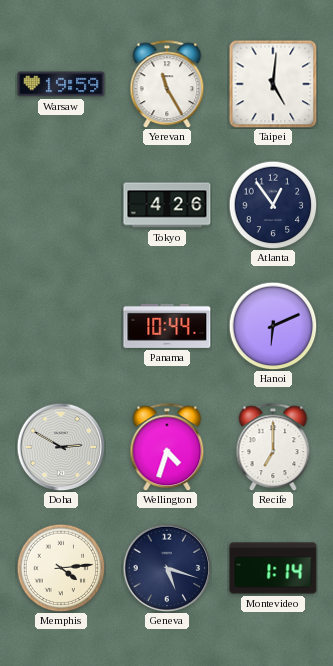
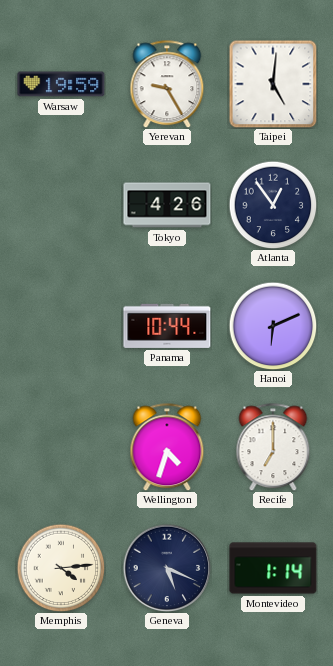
Yerevan: 11:25 -> 9:25
Doha: 2:50 -> none
Geneva: 5:18 -> 5:19
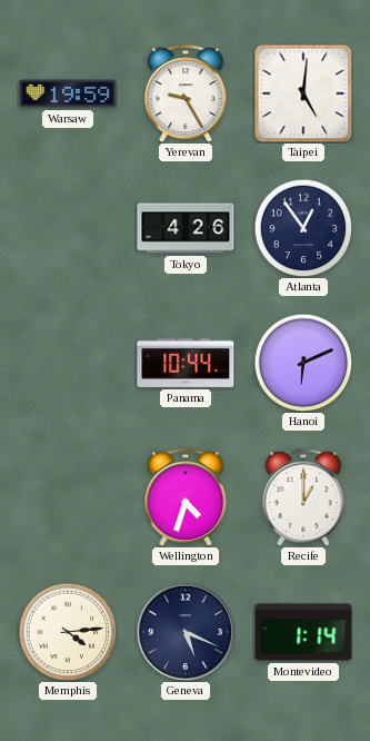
Recife: 7:00 -> 1:00
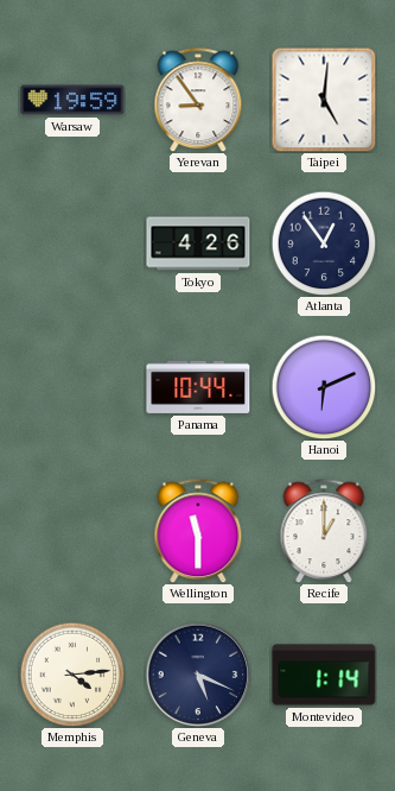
Yerevan: 9:25 -> 8:54
Wellington: 4:33 -> 11:30
